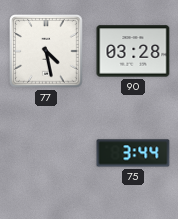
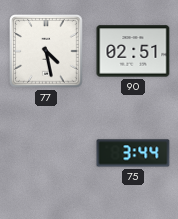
90: 03:28 -> 02:51
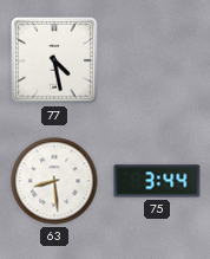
90: 02:51 -> none
63: none -> 8:29
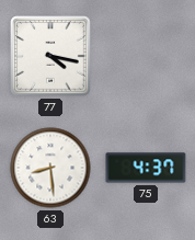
77: 4:28 -> 4:17
75: 3:44 -> 4:37
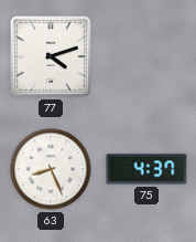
77: 4:17 -> 4:12
63: 8:29 -> 8:26
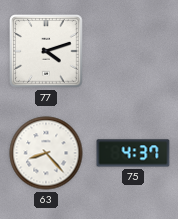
63: 8:26 -> 8:23
